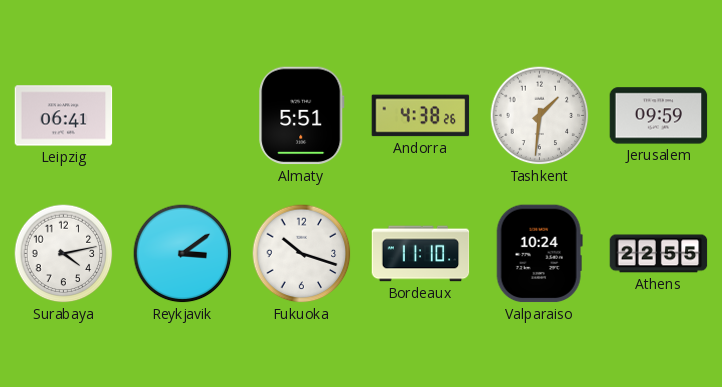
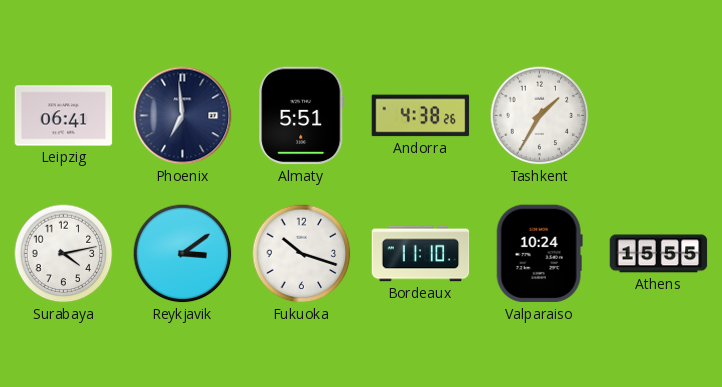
Phoenix: none -> 6:59
Tashkent: 1:31 -> 1:35
Jerusalem: 09:59 -> none
Athens: 22:55 -> 15:55
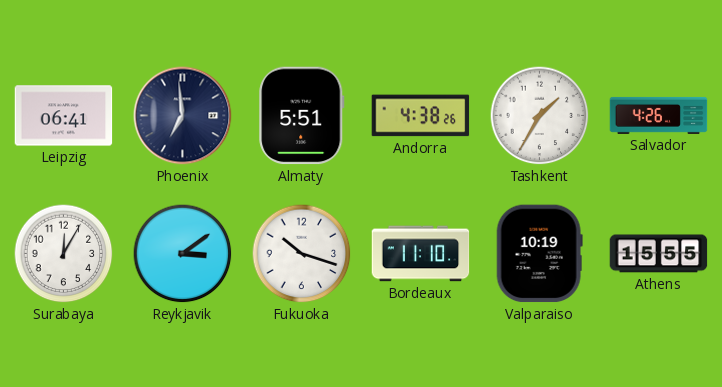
Salvador: none -> 4:26
Surabaya: 4:13 -> 12:05
Valparaiso: 10:24 -> 10:19
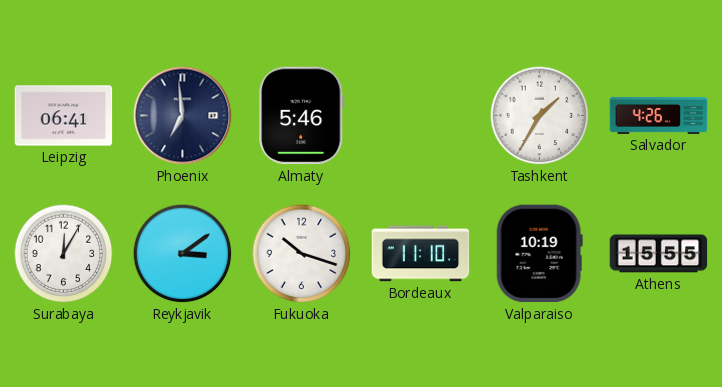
Almaty: 5:51 -> 5:46
Andorra: 4:38 -> none
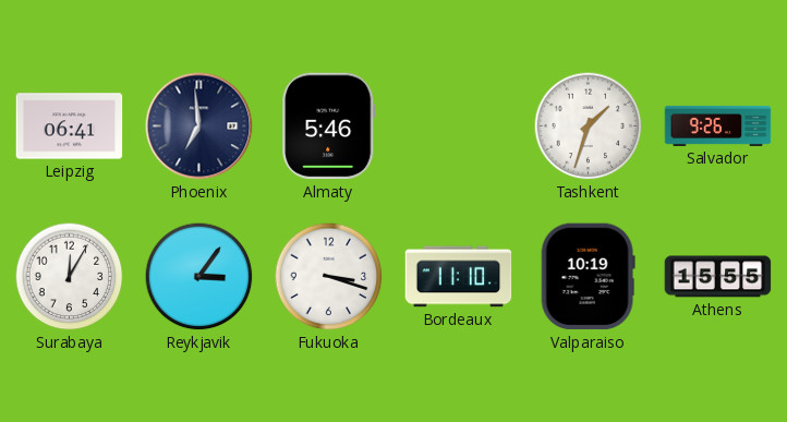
Tashkent: 1:35 -> 1:33
Salvador: 4:26 -> 9:26
Reykjavik: 3:09 -> 3:06
Fukuoka: 10:18 -> 3:18
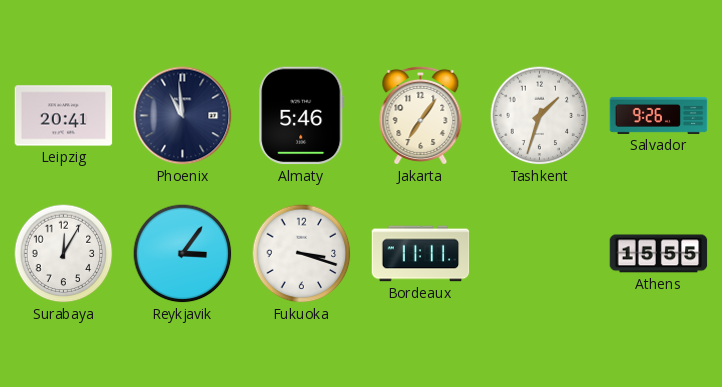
Leipzig: 06:41 -> 20:41
Phoenix: 6:59 -> 10:59
Jakarta: none -> 7:06
Bordeaux: 11:10 -> 11:11
Valparaiso: 10:19 -> none
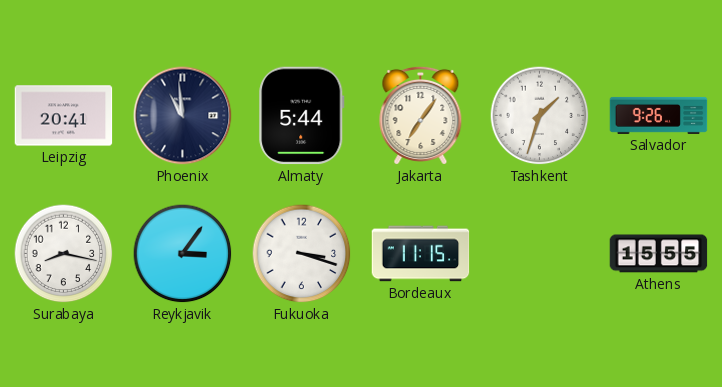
Almaty: 5:46 -> 5:44
Surabaya: 12:05 -> 8:17
Bordeaux: 11:11 -> 11:15
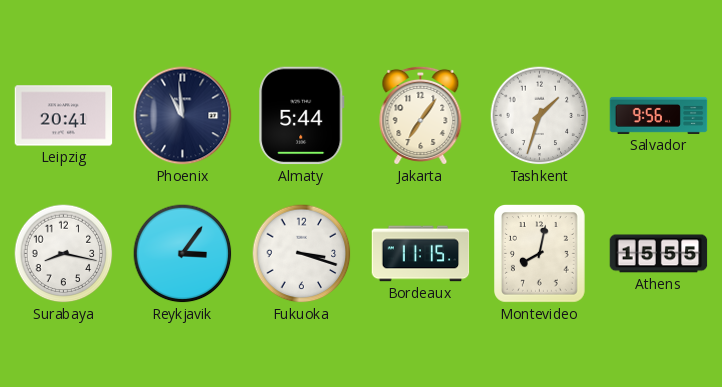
Salvador: 9:26 -> 9:56
Montevideo: none -> 8:02
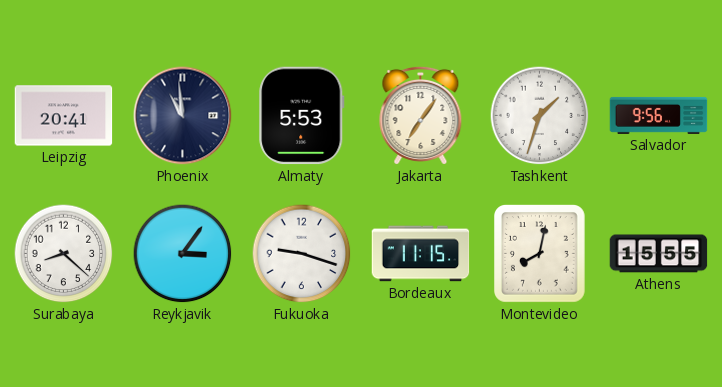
Almaty: 5:44 -> 5:53
Surabaya: 8:17 -> 8:22
Fukuoka: 3:18 -> 9:18
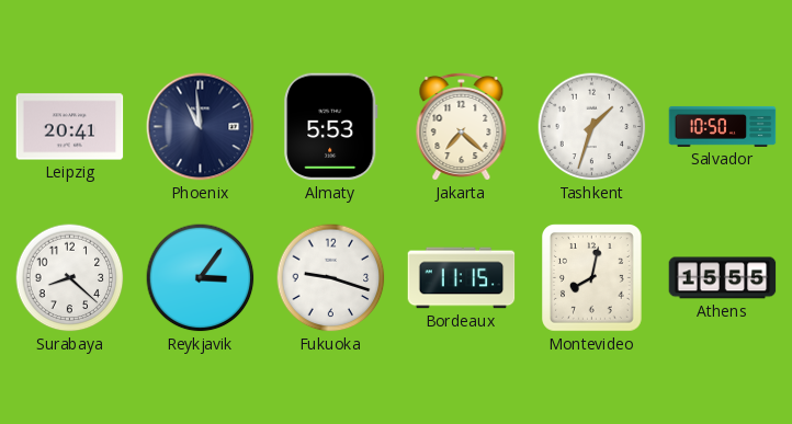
Jakarta: 7:06 -> 7:22
Salvador: 9:56 -> 10:50
